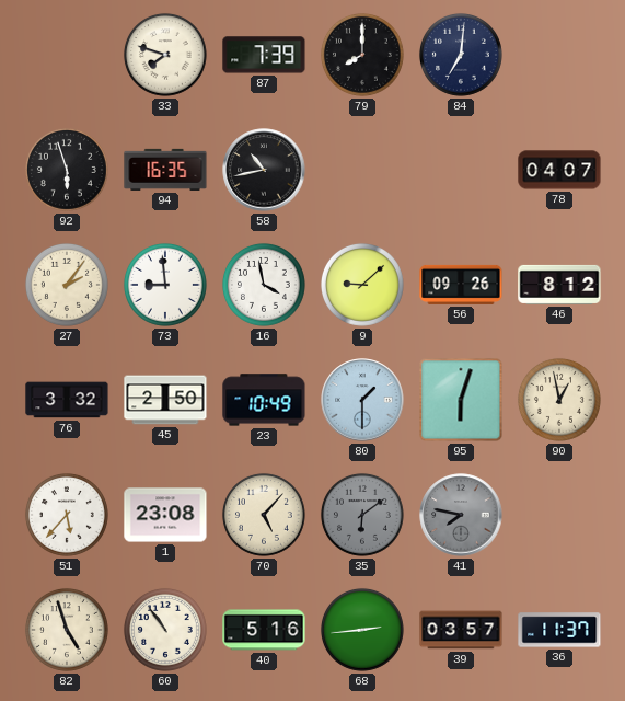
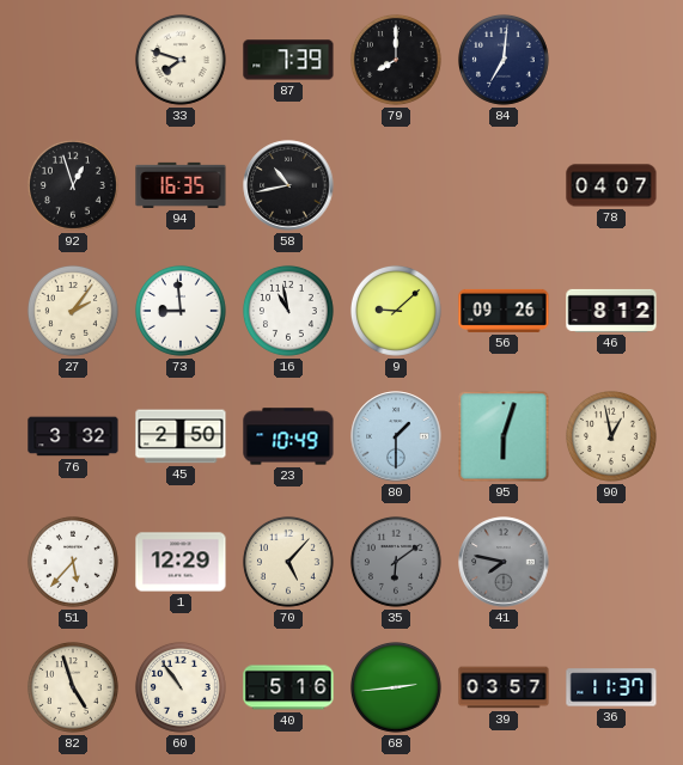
92: 5:57 -> 12:57
16: 3:58 -> 10:58
1: 23:08 -> 12:29
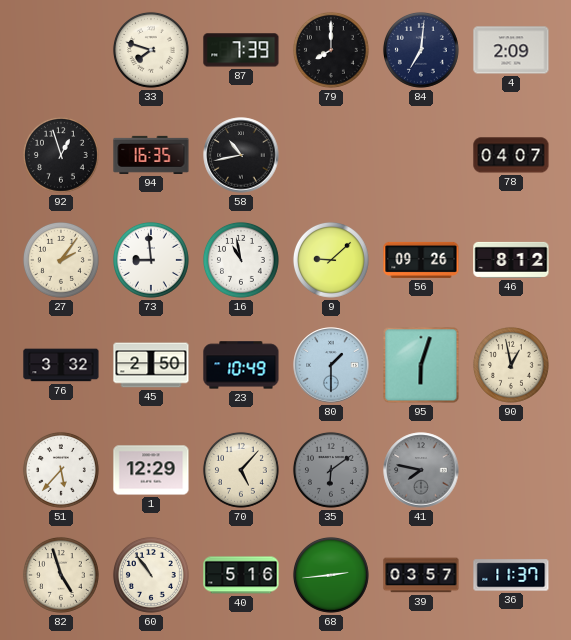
4: none -> 2:09
